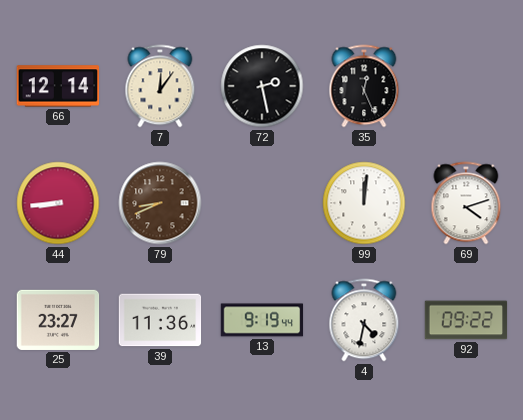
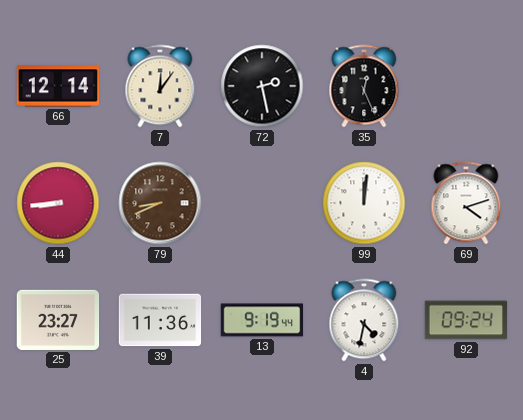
92: 09:22 -> 09:24
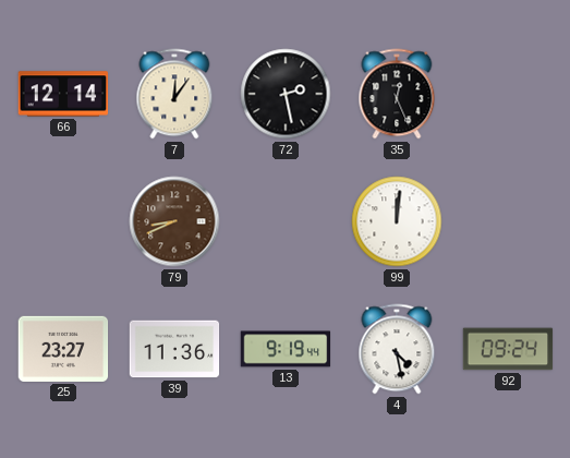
44: 8:44 -> none
69: 4:12 -> none
4: 4:32 -> 4:28
